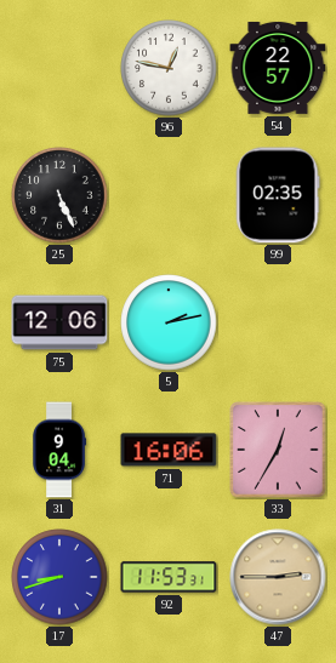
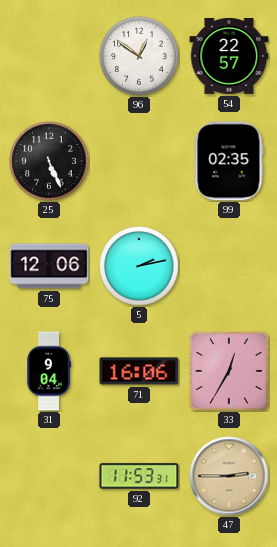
96: 12:47 -> 12:51
17: 8:42 -> none
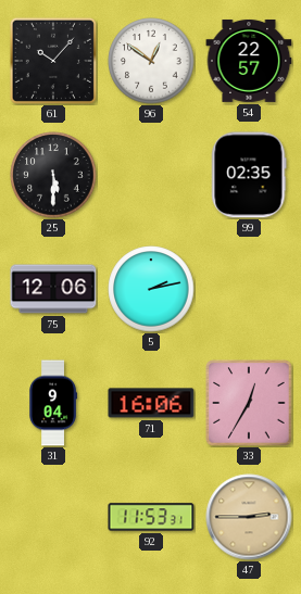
61: none -> 10:07
25: 5:26 -> 5:30
